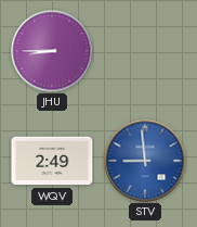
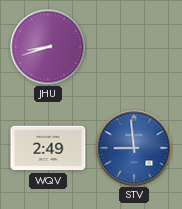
JHU: 8:45 -> 8:42
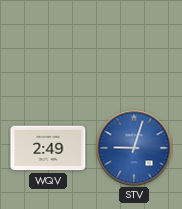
JHU: 8:42 -> none
STV: 8:59 -> 9:03
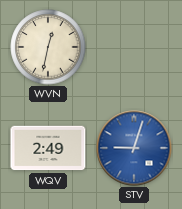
WVN: none -> 12:32
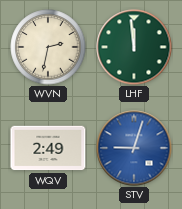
WVN: 12:32 -> 2:32
LHF: none -> 11:59
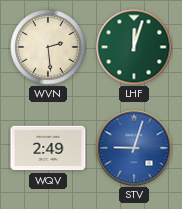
WVN: 2:32 -> 2:29
LHF: 11:59 -> 12:03
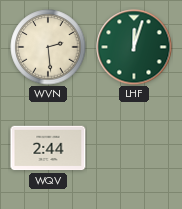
WQV: 2:49 -> 2:44
STV: 9:03 -> none
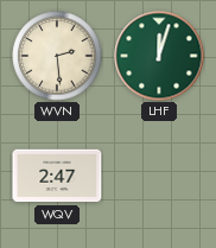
WQV: 2:44 -> 2:47
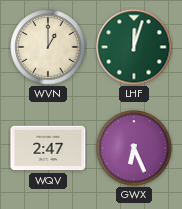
WVN: 2:29 -> 1:00
GWX: none -> 6:26
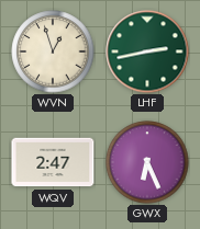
WVN: 1:00 -> 12:57
LHF: 12:03 -> 2:43
